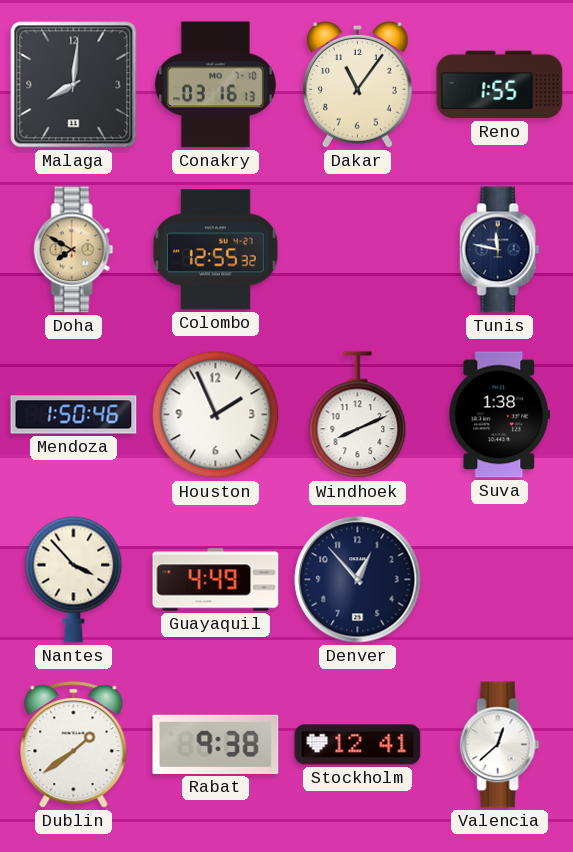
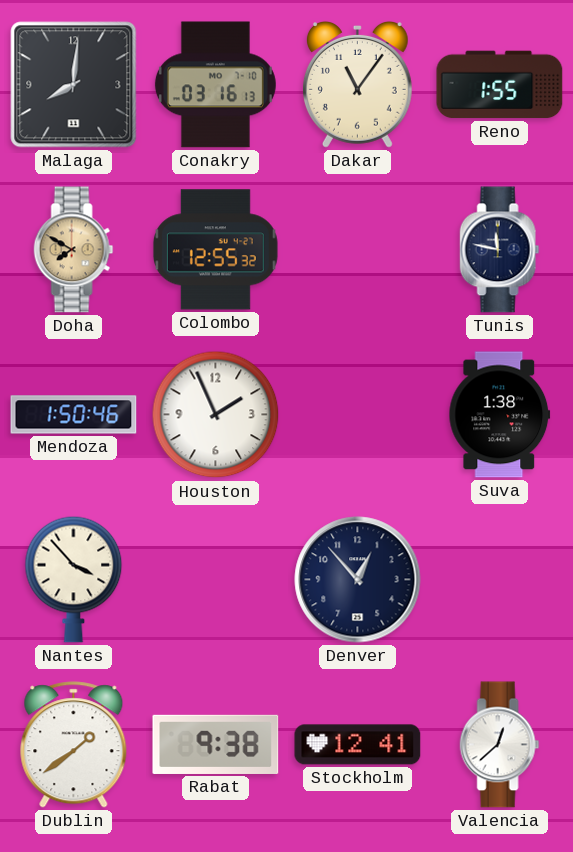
Windhoek: 8:11 -> none
Guayaquil: 4:49 -> none
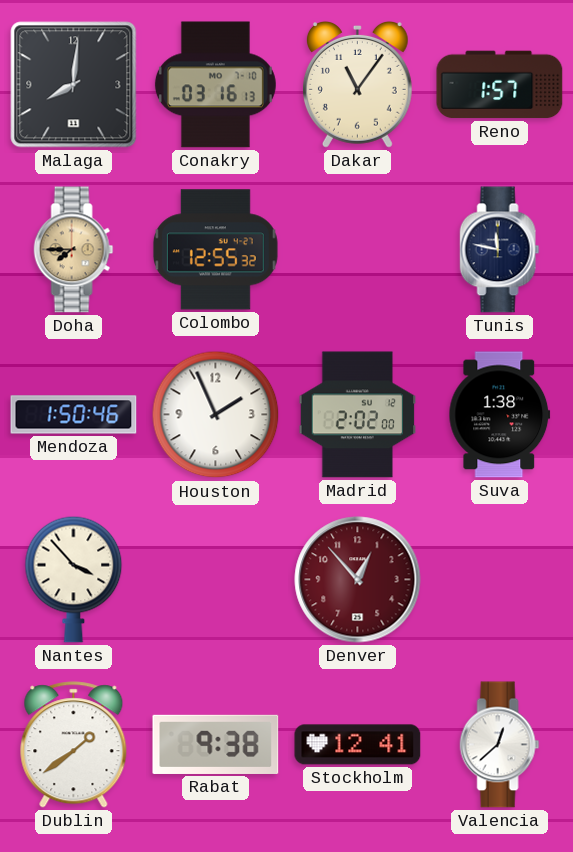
Reno: 1:55 -> 1:57
Doha: 7:50 -> 7:45
Madrid: none -> 2:02
Denver dial: navy -> burgundy
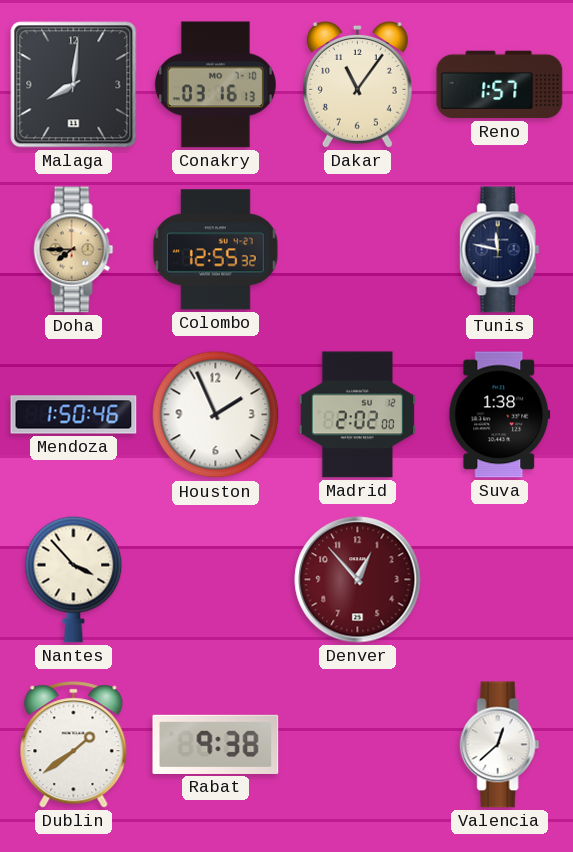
Stockholm: 12:41 -> none
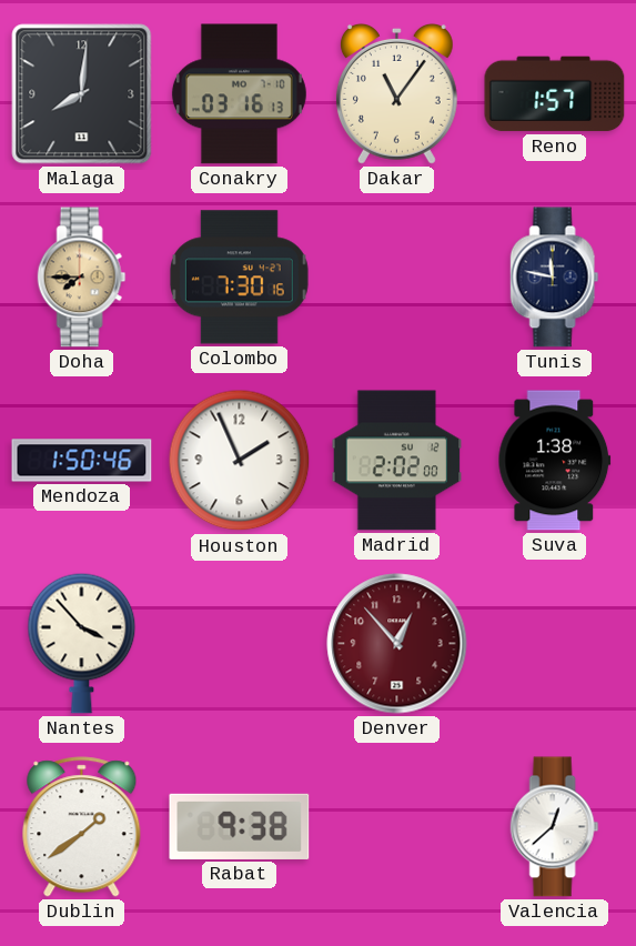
Colombo: 12:55 -> 7:30
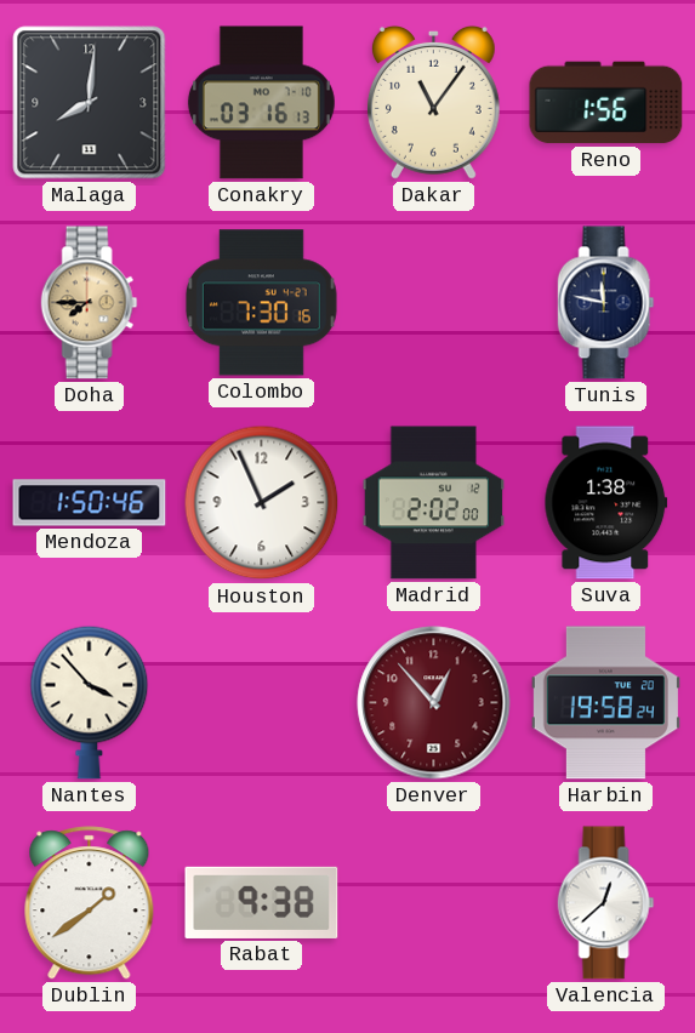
Reno: 1:57 -> 1:56
Harbin: none -> 19:58
